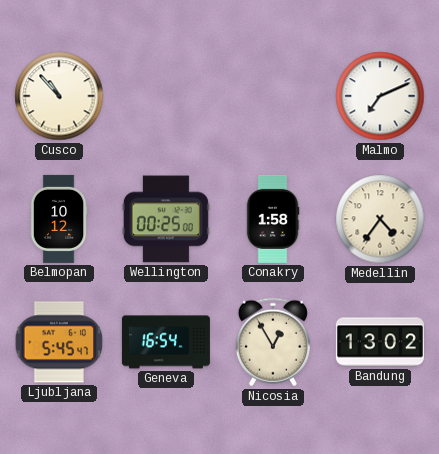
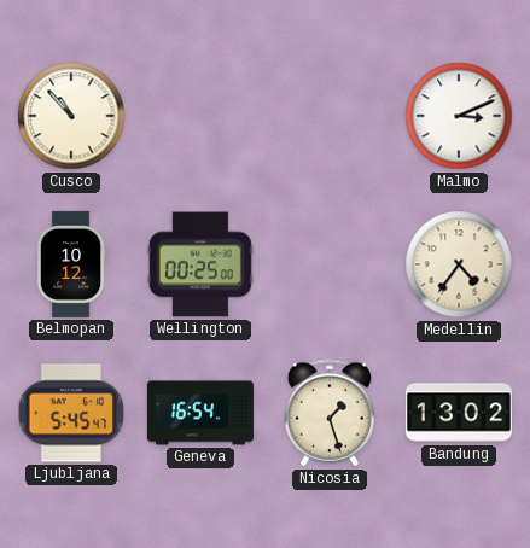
Malmo: 7:11 -> 3:11
Conakry: 1:58 -> none
Nicosia: 12:55 -> 1:27
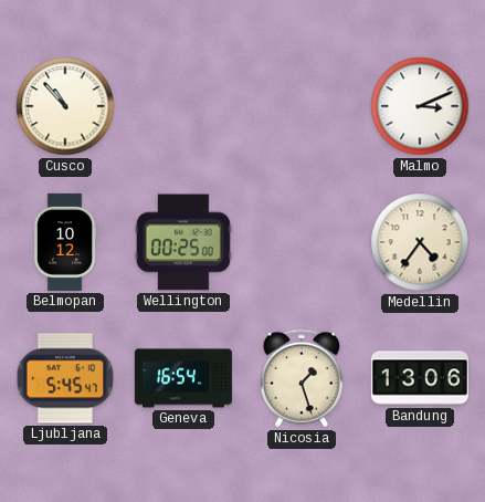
Bandung: 13:02 -> 13:06
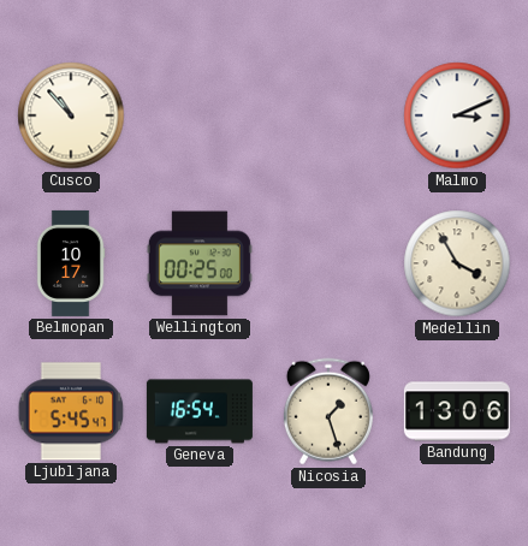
Belmopan: 10:12 -> 10:17
Medellin: 4:36 -> 3:55
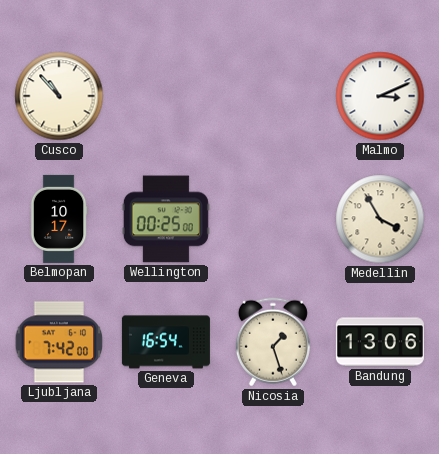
Ljubljana: 5:45 -> 7:42
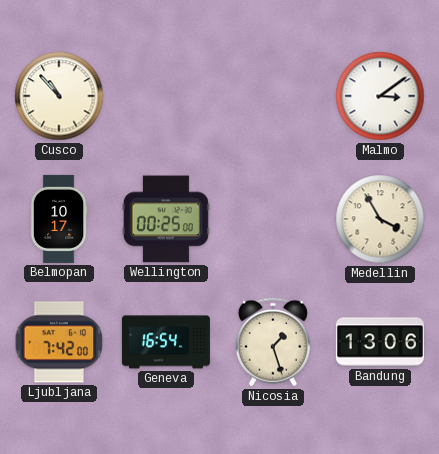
Malmo: 3:11 -> 3:09
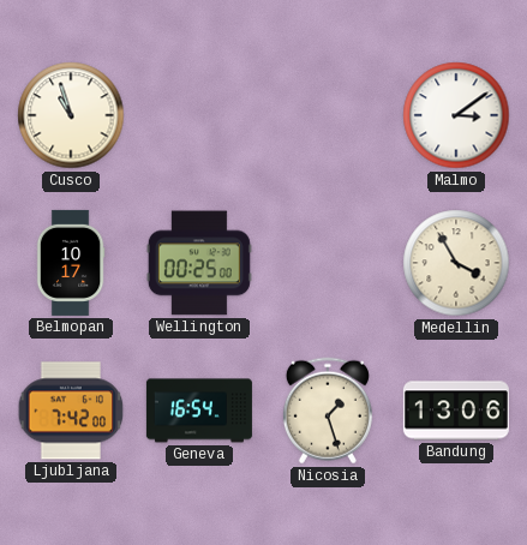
Cusco: 10:53 -> 10:57
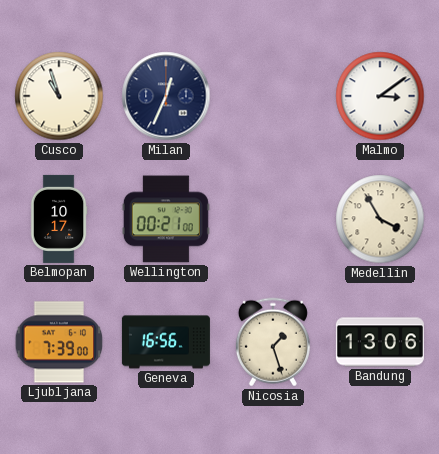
Milan: none -> 12:34
Wellington: 00:25 -> 00:21
Ljubljana: 7:42 -> 7:39
Geneva: 16:54 -> 16:56
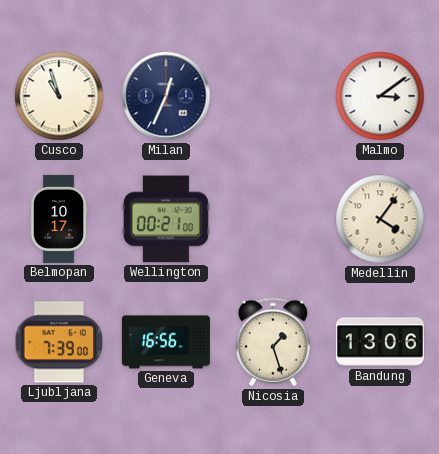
Medellin: 3:55 -> 4:06
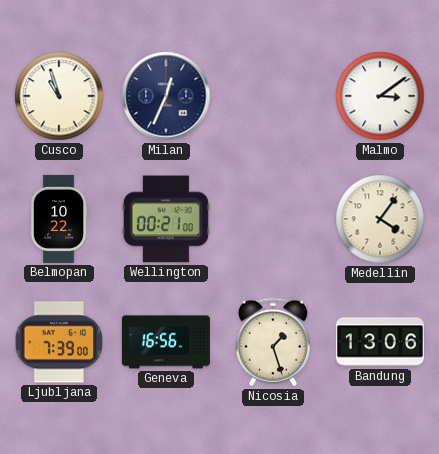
Belmopan: 10:17 -> 10:22
